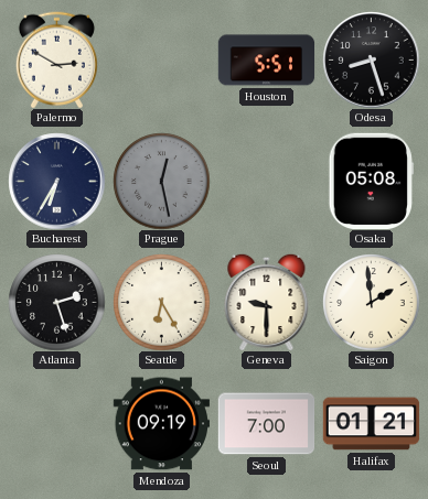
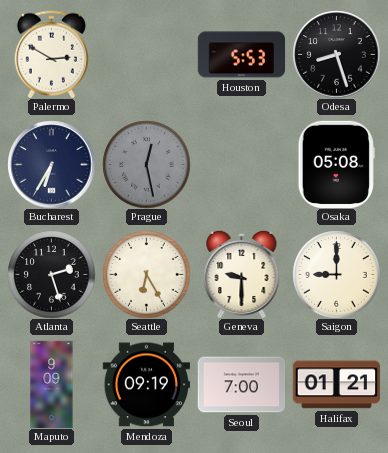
Houston: 5:51 -> 5:53
Saigon: 1:59 -> 9:00
Maputo: none -> 9:09
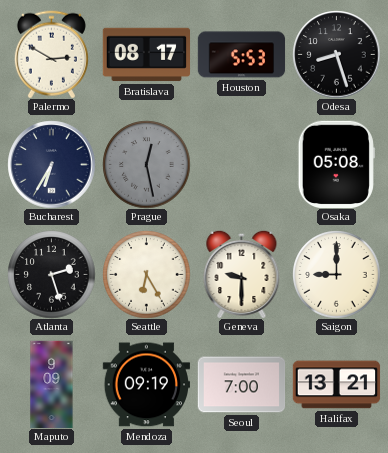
Bratislava: none -> 08:17
Halifax: 01:21 -> 13:21
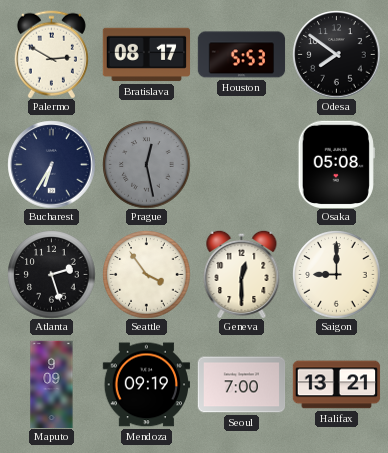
Odesa: 8:27 -> 7:51
Seattle: 6:25 -> 3:54
Geneva: 9:30 -> 12:30
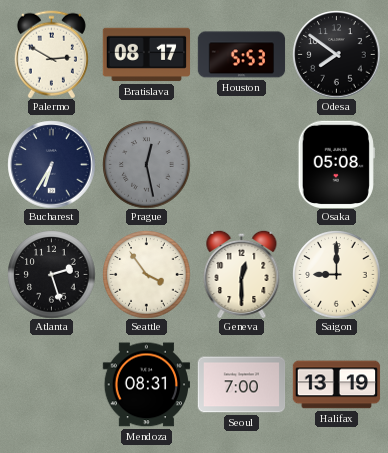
Maputo: 9:09 -> none
Mendoza: 09:19 -> 08:31
Halifax: 13:21 -> 13:19
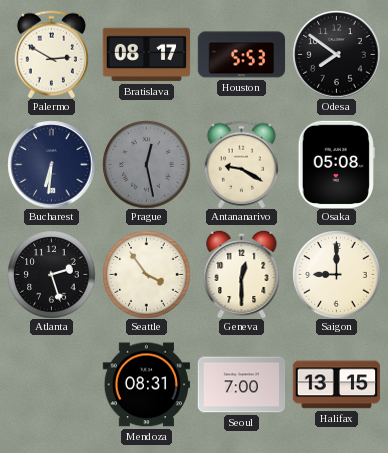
Bucharest: 6:35 -> 6:31
Antananarivo: none -> 9:20
Halifax: 13:19 -> 13:15
